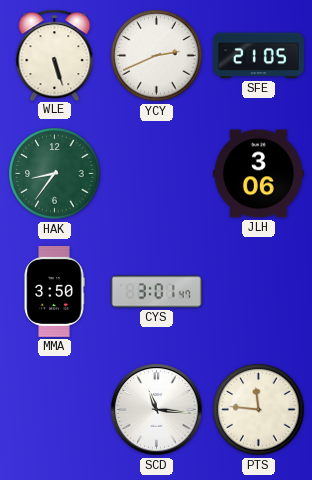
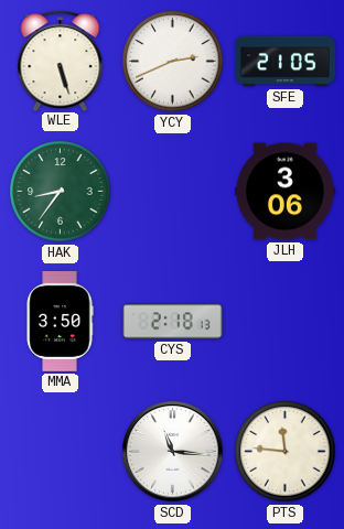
CYS: 3:01 -> 2:18
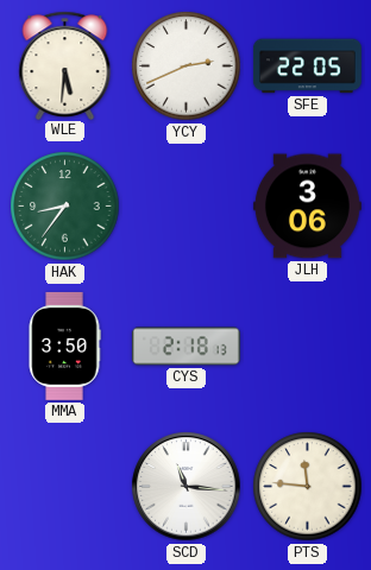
WLE: 5:27 -> 5:31
SFE: 21:05 -> 22:05
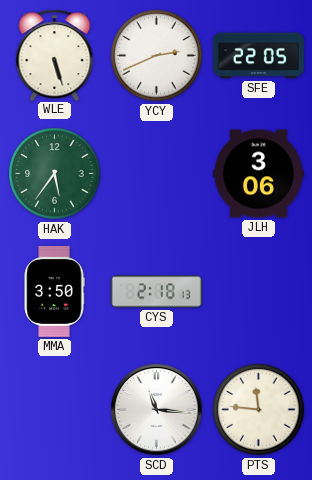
WLE: 5:31 -> 5:27
HAK: 8:36 -> 5:36
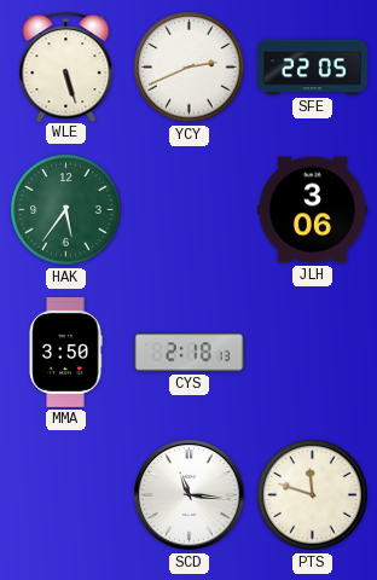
PTS: 11:46 -> 11:48
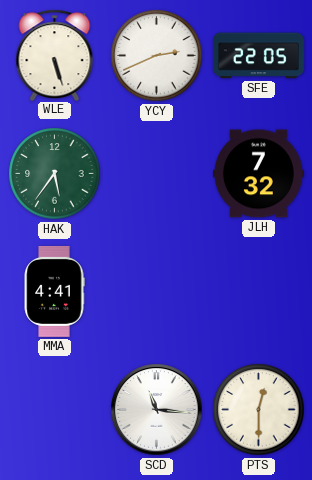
JLH: 3:06 -> 7:32
MMA: 3:50 -> 4:41
CYS: 2:18 -> none
PTS: 11:48 -> 12:30
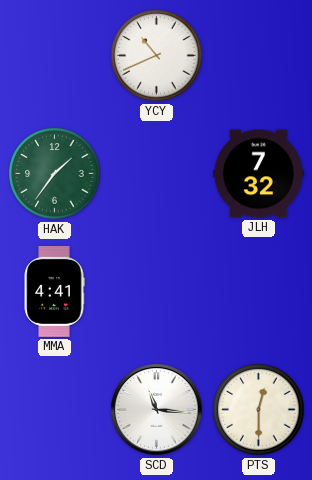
WLE: 5:27 -> none
YCY: 2:41 -> 10:41
SFE: 22:05 -> none
HAK: 5:36 -> 1:36
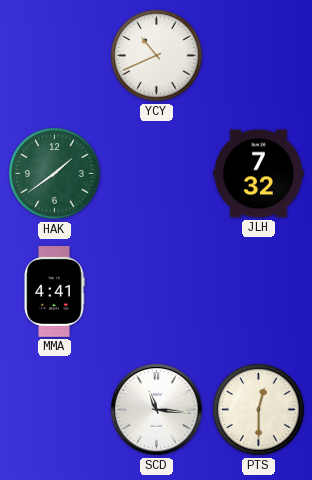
HAK: 1:36 -> 1:39
